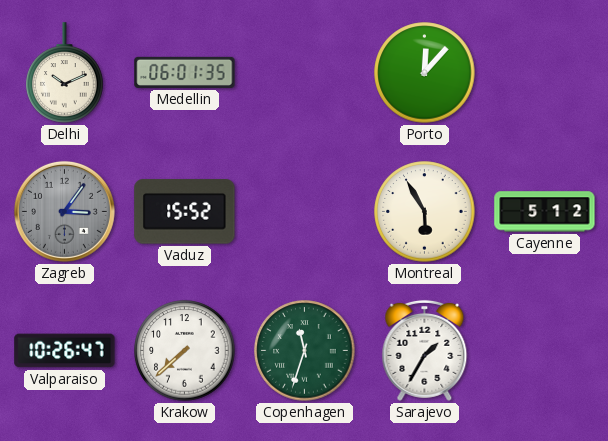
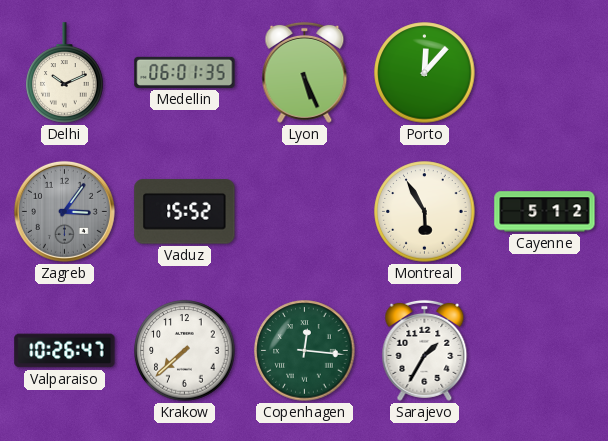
Lyon: none -> 5:26
Copenhagen: 11:33 -> 12:16
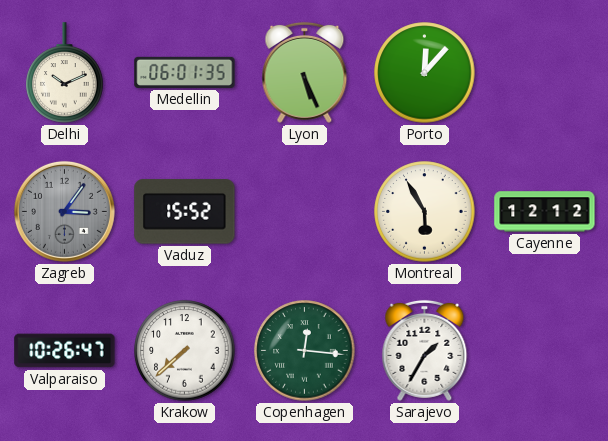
Cayenne: 5:12 -> 12:12
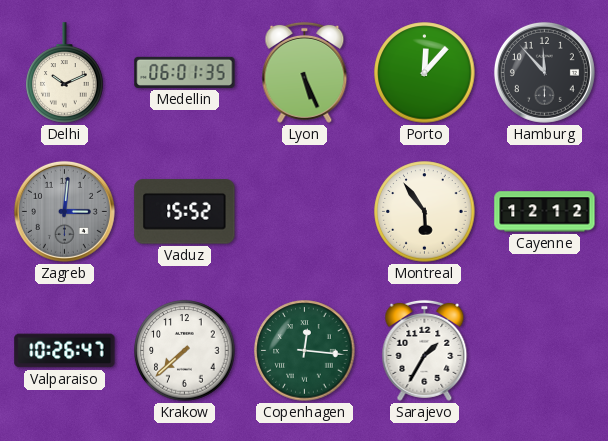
Hamburg: none -> 11:53
Zagreb: 3:06 -> 3:01
Montreal: 5:55 -> 5:54
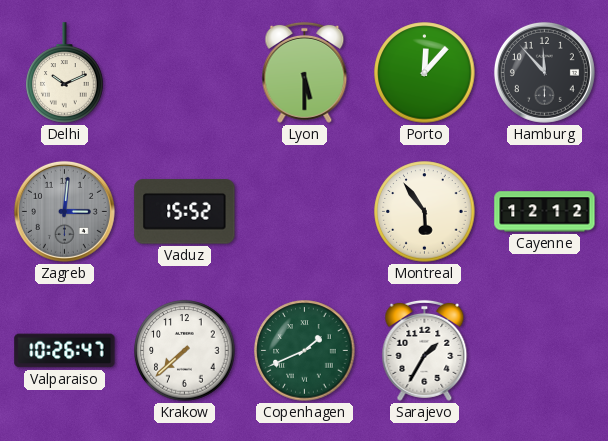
Medellin: 06:01 -> none
Lyon: 5:26 -> 5:30
Copenhagen: 12:16 -> 1:41
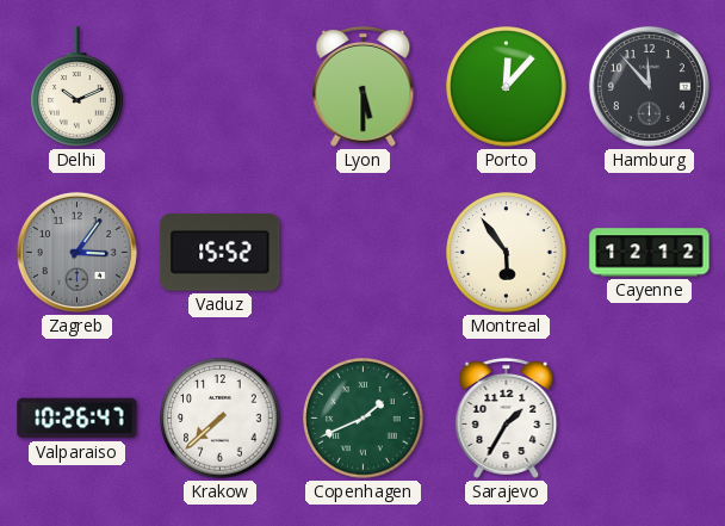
Zagreb: 3:01 -> 3:06
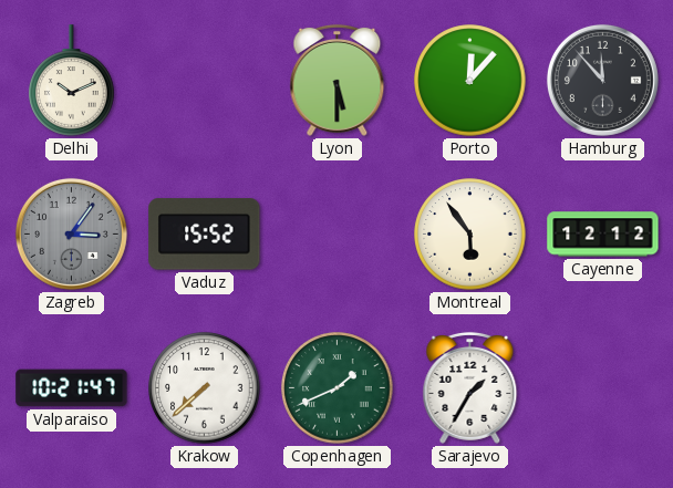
Valparaiso: 10:26 -> 10:21
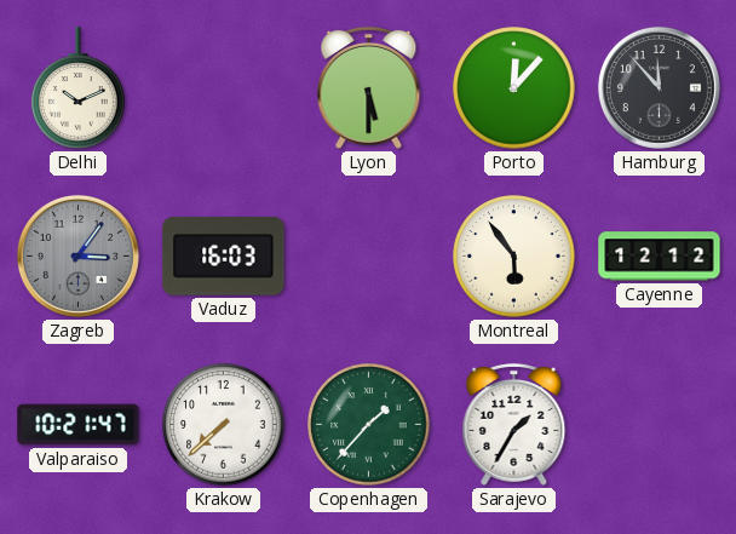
Vaduz: 15:52 -> 16:03
Copenhagen: 1:41 -> 1:37
